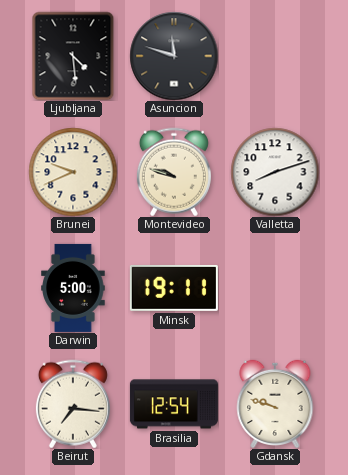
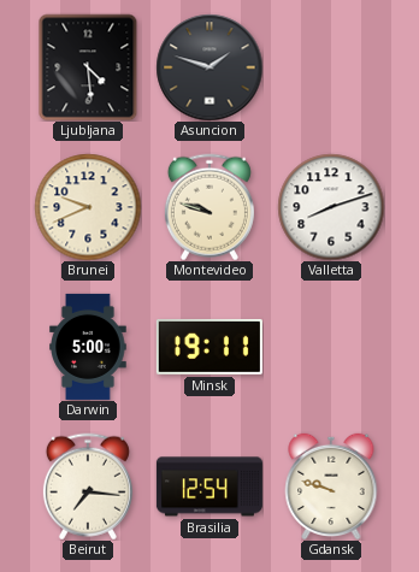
Asuncion: 11:48 -> 1:48
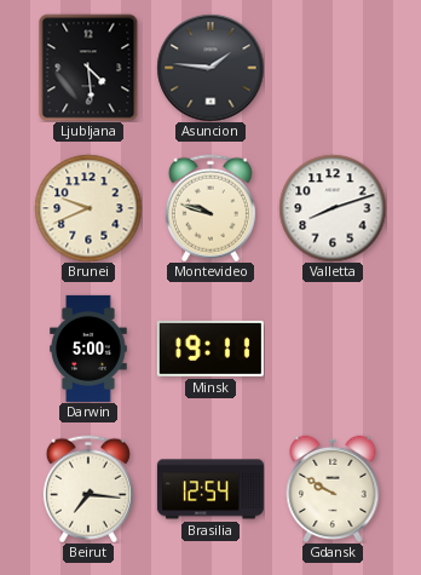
Asuncion: 1:48 -> 1:46
Gdansk: 9:48 -> 9:50
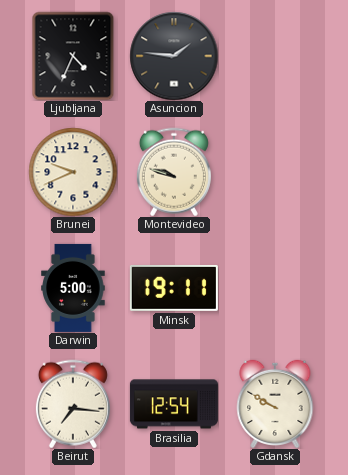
Ljubljana: 4:29 -> 4:34
Valletta: 8:12 -> none
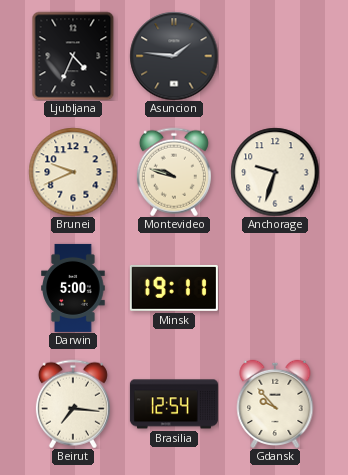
Anchorage: none -> 9:33
Gdansk: 9:50 -> 9:53
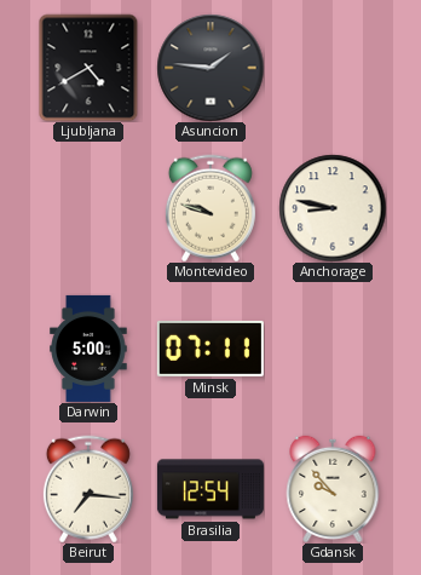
Ljubljana: 4:34 -> 4:40
Brunei: 9:41 -> none
Anchorage: 9:33 -> 8:47
Minsk: 19:11 -> 07:11
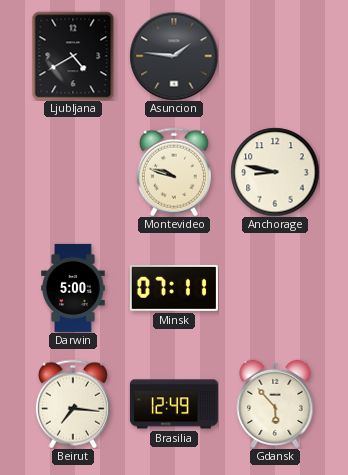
Brasilia: 12:54 -> 12:49
Gdansk: 9:53 -> 5:53
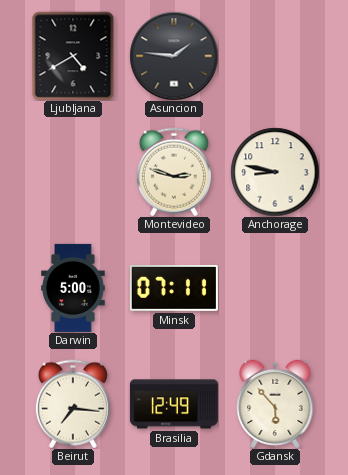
Montevideo: 9:48 -> 2:48
